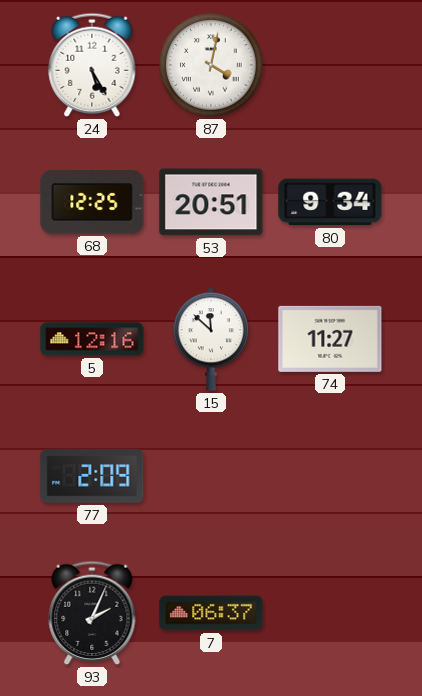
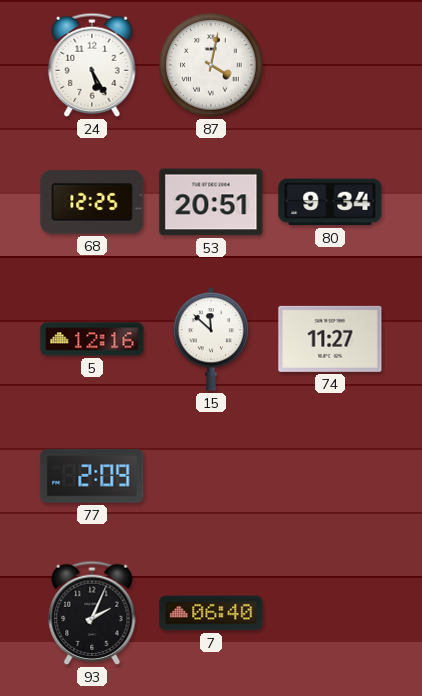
7: 06:37 -> 06:40
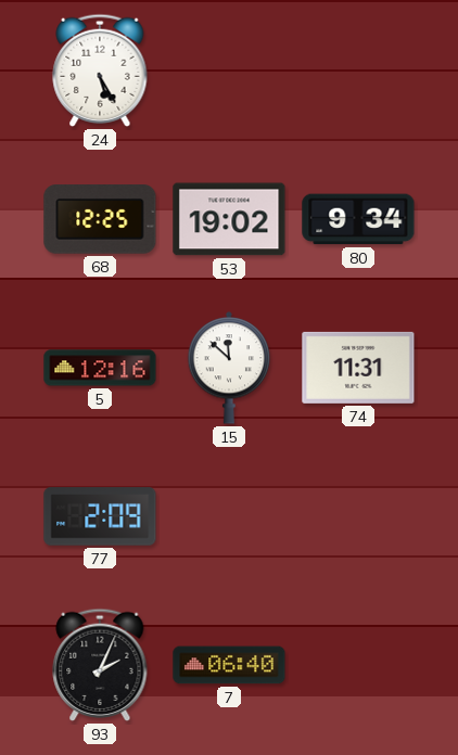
87: 4:02 -> none
53: 20:51 -> 19:02
74: 11:27 -> 11:31
